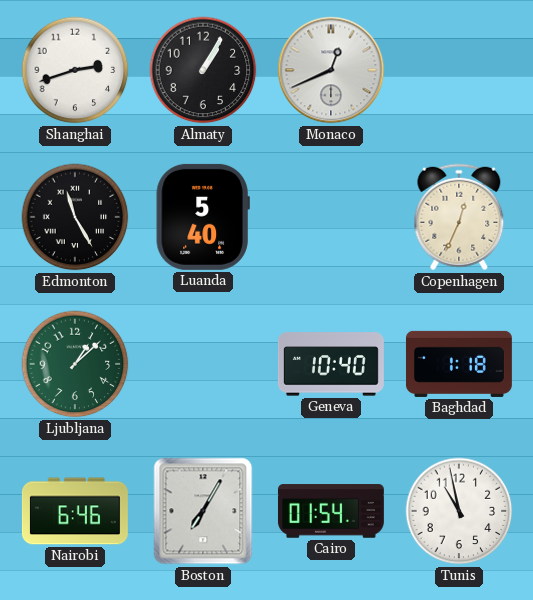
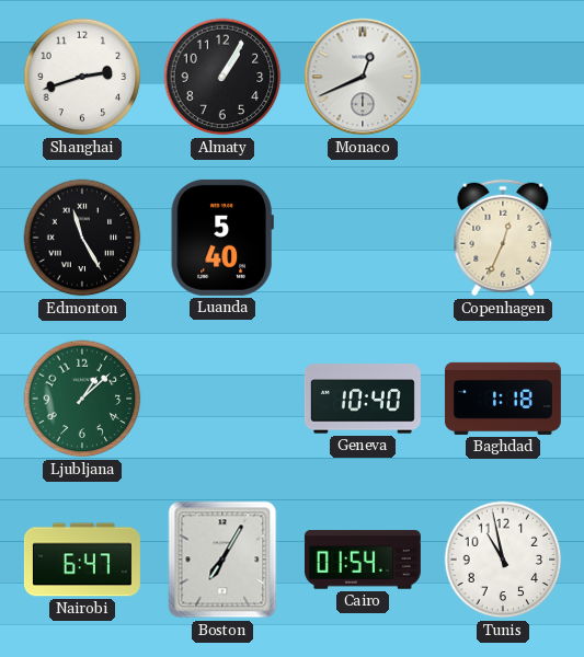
Nairobi: 6:46 -> 6:47
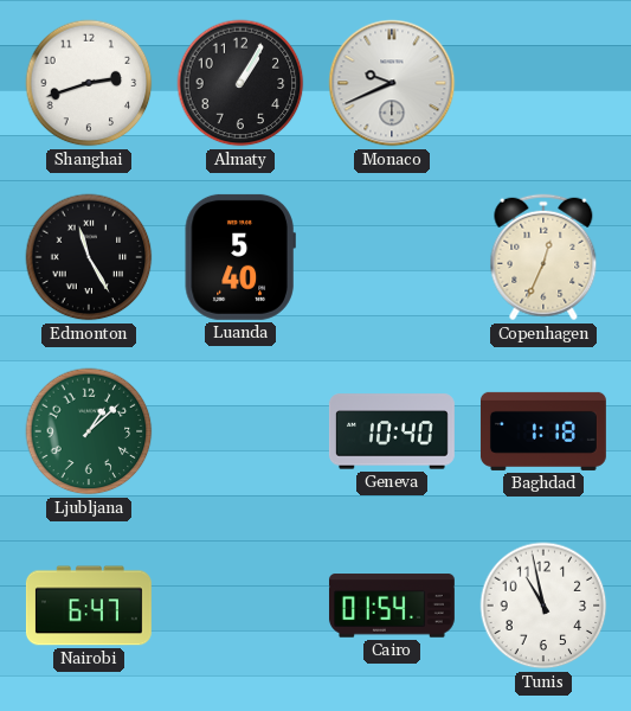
Monaco: 12:41 -> 9:41
Boston: 7:05 -> none
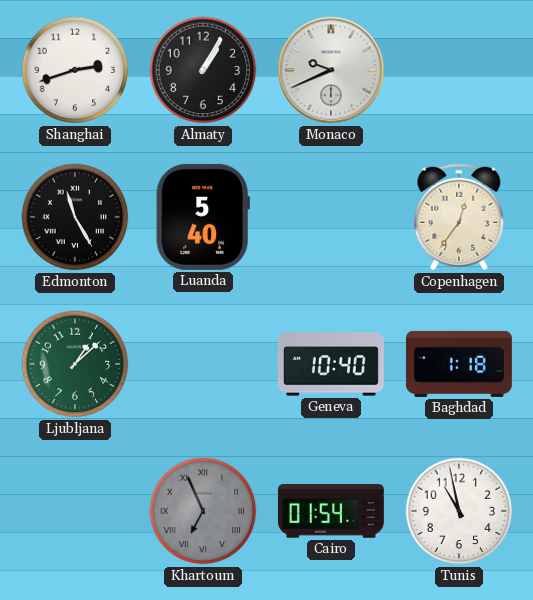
Copenhagen: 12:34 -> 12:36
Nairobi: 6:47 -> none
Khartoum: none -> 6:56
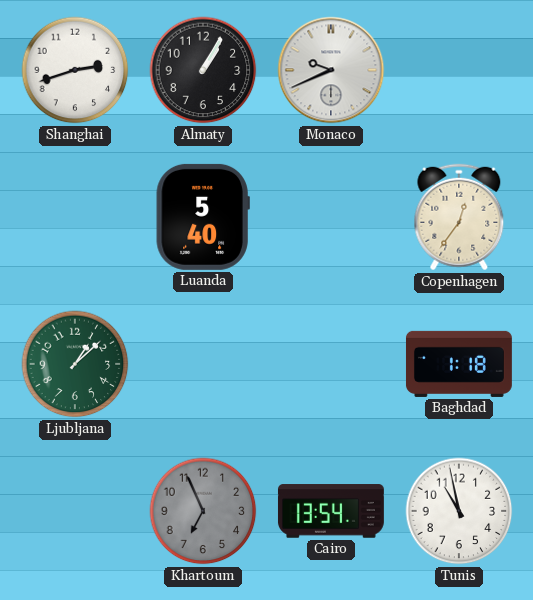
Edmonton: 11:25 -> none
Geneva: 10:40 -> none
Khartoum numerals: Roman -> Arabic
Cairo: 01:54 -> 13:54
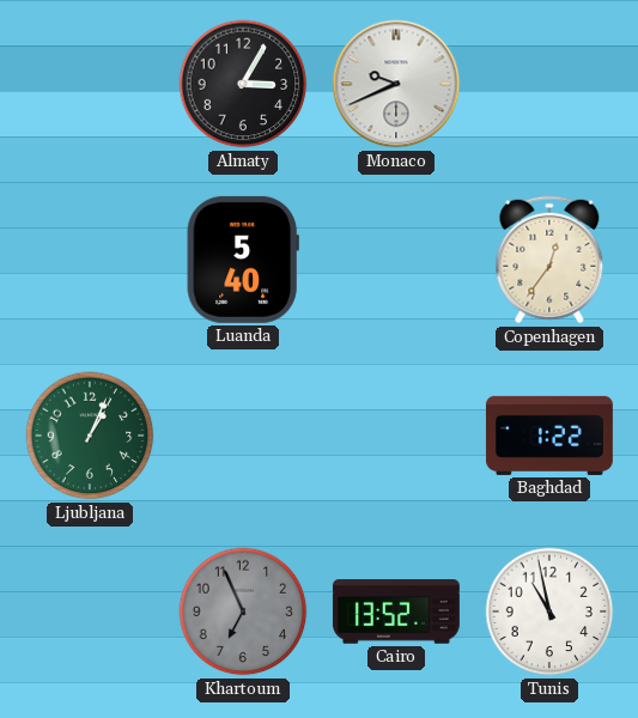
Shanghai: 2:42 -> none
Almaty: 1:05 -> 3:05
Ljubljana: 1:08 -> 1:04
Baghdad: 1:18 -> 1:22
Cairo: 13:54 -> 13:52
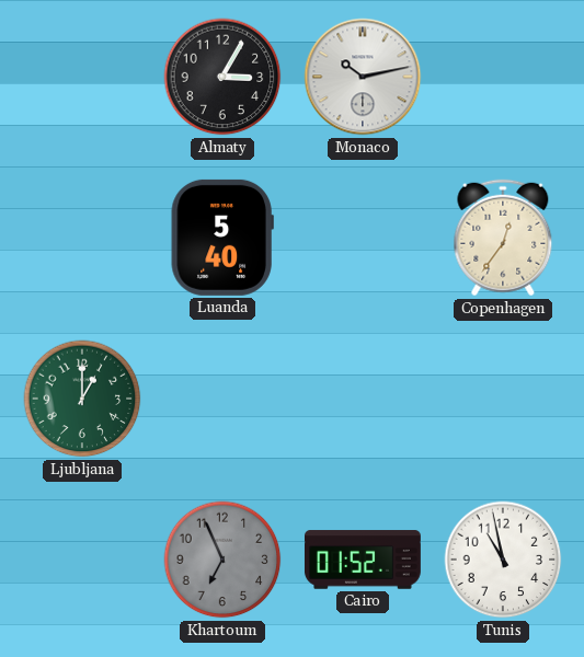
Monaco: 9:41 -> 10:13
Ljubljana: 1:04 -> 1:00
Baghdad: 1:22 -> none
Cairo: 13:52 -> 01:52
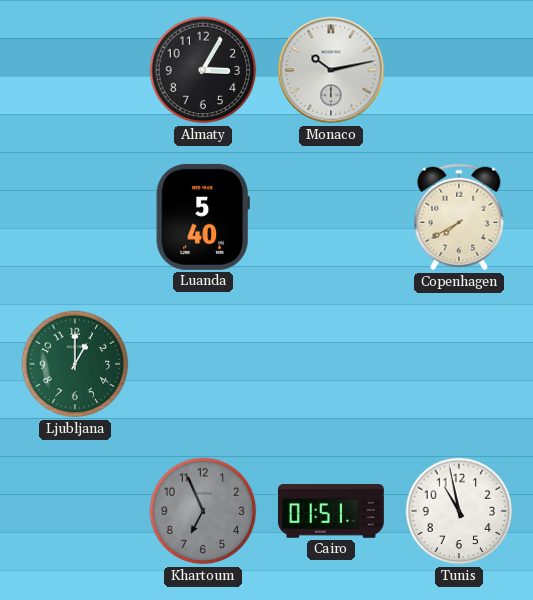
Copenhagen: 12:36 -> 7:40
Cairo: 01:52 -> 01:51
